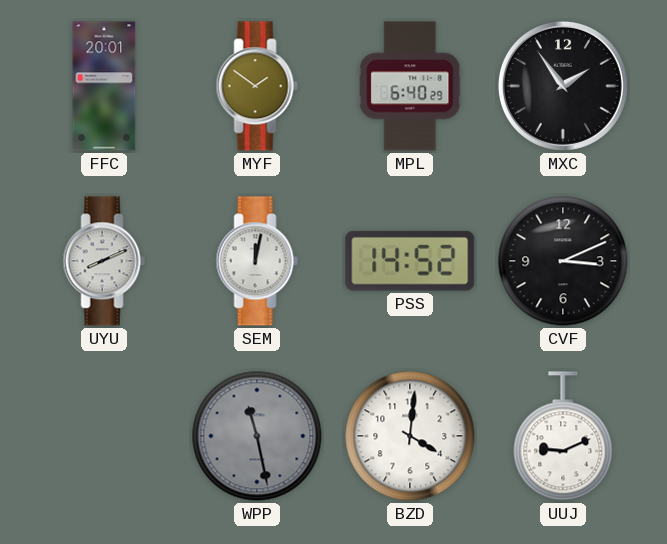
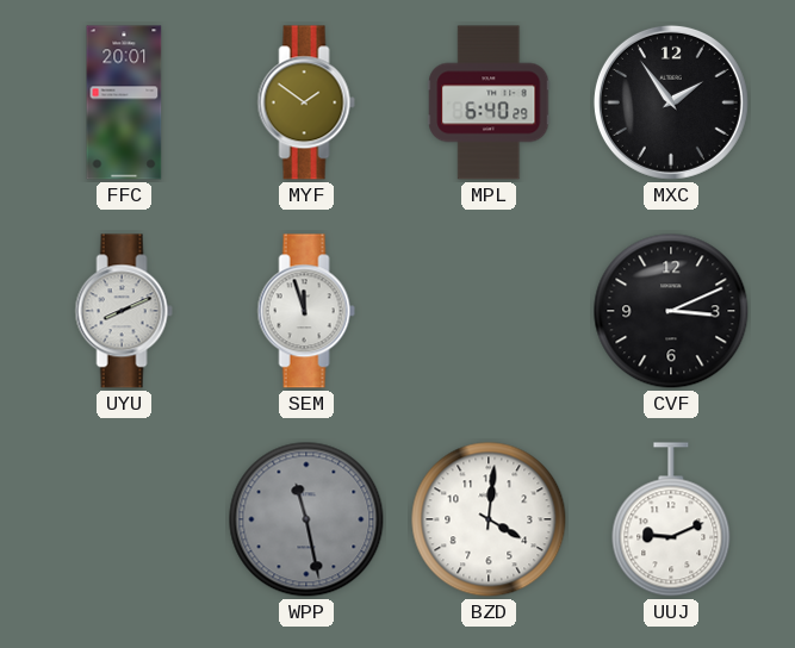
SEM: 12:02 -> 11:57
PSS: 14:52 -> none
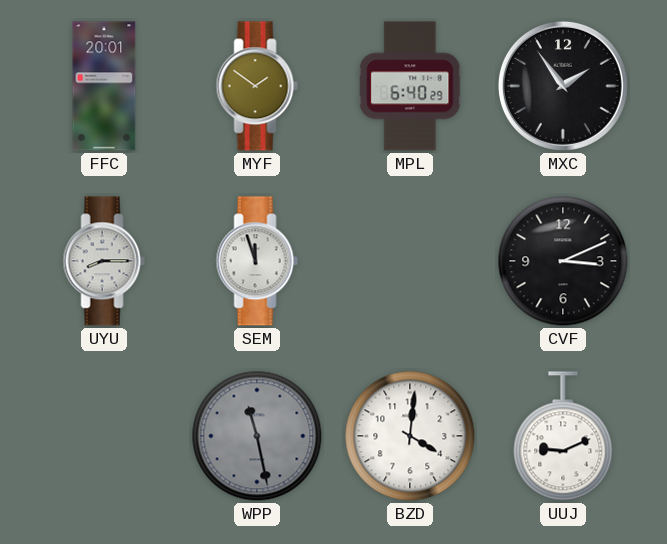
UYU: 8:11 -> 8:15
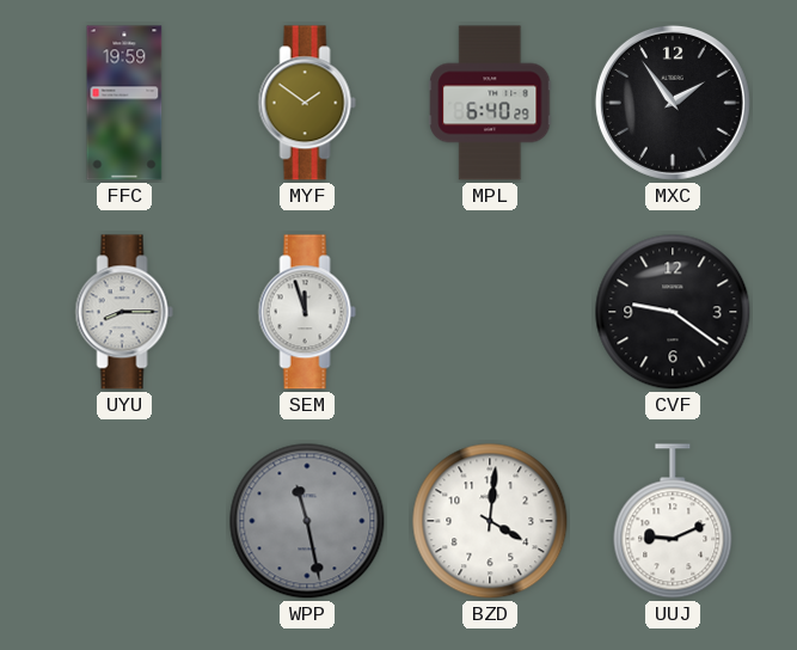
FFC: 20:01 -> 19:59
CVF: 3:11 -> 9:21
